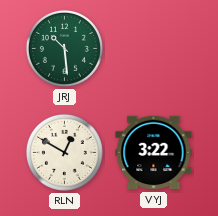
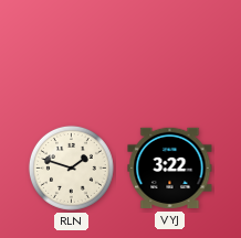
JRJ: 10:29 -> none
RLN: 12:50 -> 1:48
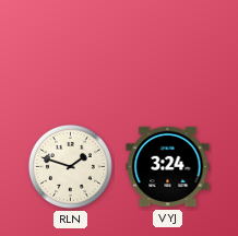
VYJ: 3:22 -> 3:24
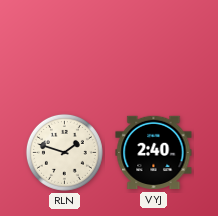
VYJ: 3:24 -> 2:40
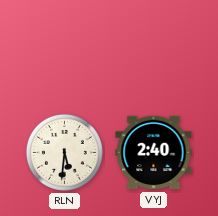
RLN: 1:48 -> 5:31
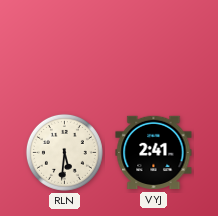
VYJ: 2:40 -> 2:41
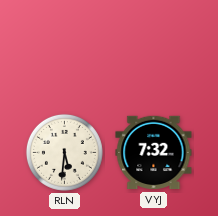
VYJ: 2:41 -> 7:32
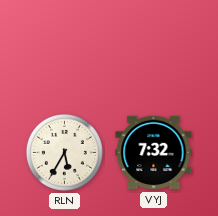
RLN: 5:31 -> 5:35
